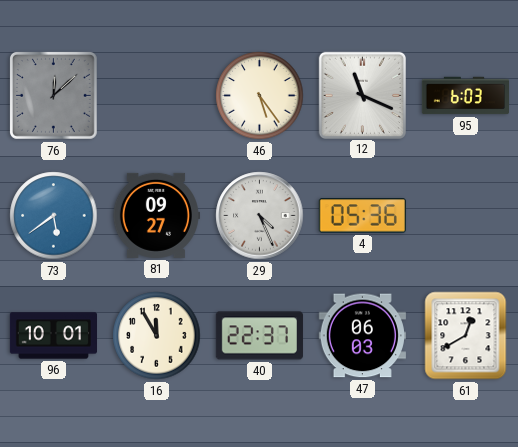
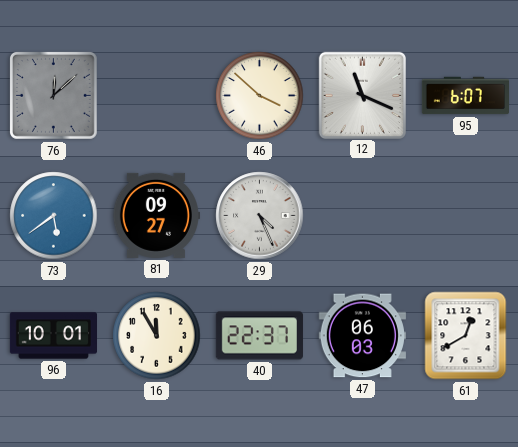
46: 5:24 -> 3:52
95: 6:03 -> 6:07
4: 05:36 -> none
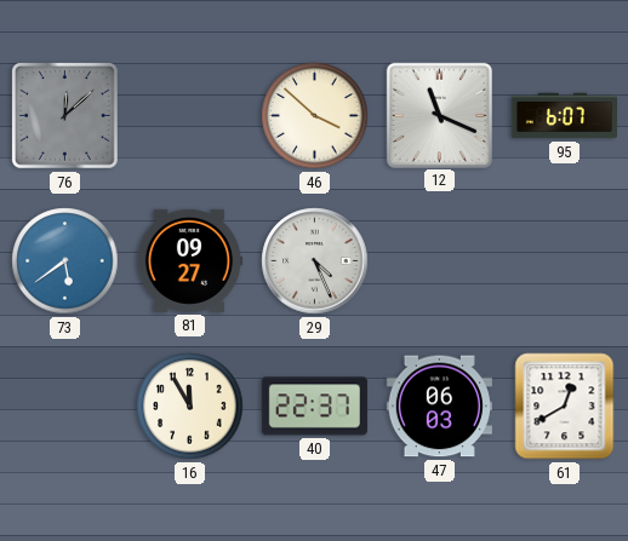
96: 10:01 -> none
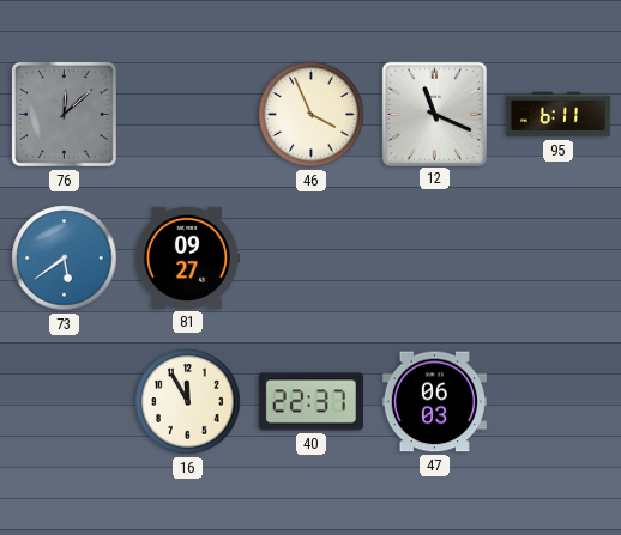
46: 3:52 -> 3:56
95: 6:07 -> 6:11
29: 4:26 -> none
61: 12:40 -> none
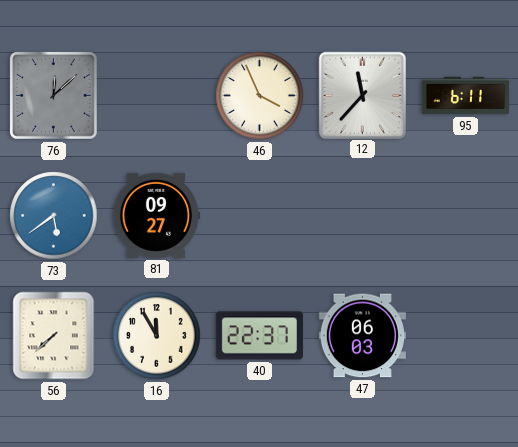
12: 11:19 -> 11:37
56: none -> 7:38
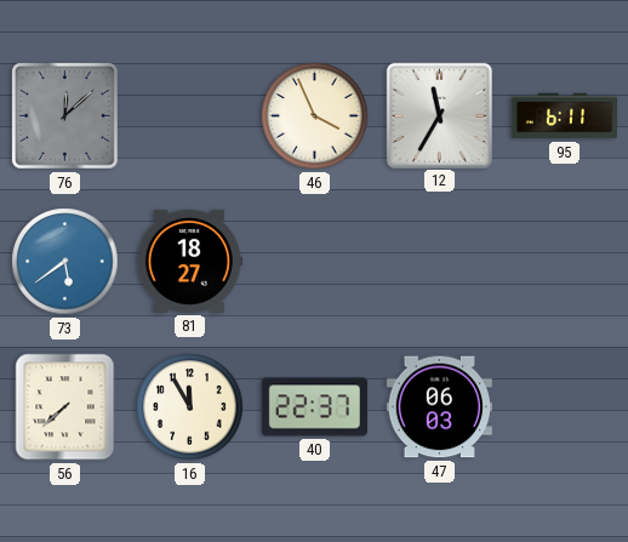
12: 11:37 -> 11:35
81: 09:27 -> 18:27
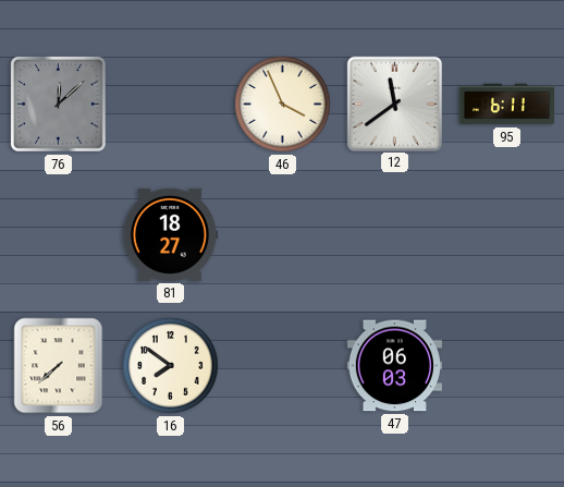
12: 11:35 -> 11:39
73: 5:39 -> none
16: 11:55 -> 7:51
40: 22:37 -> none
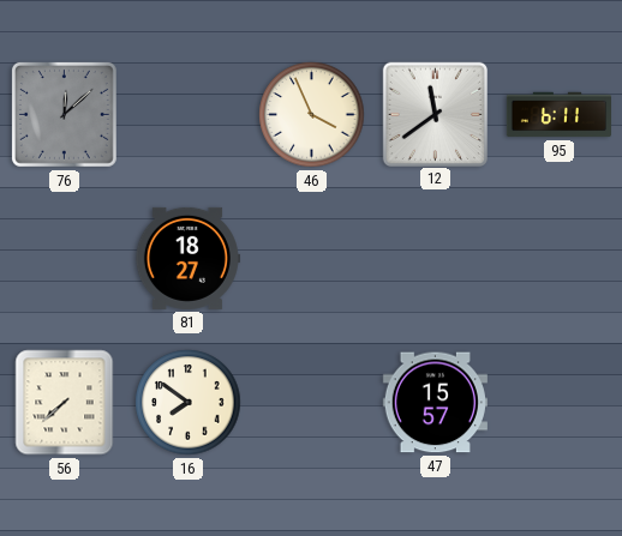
47: 06:03 -> 15:57
